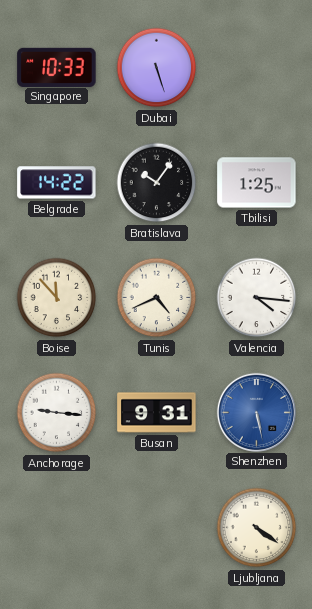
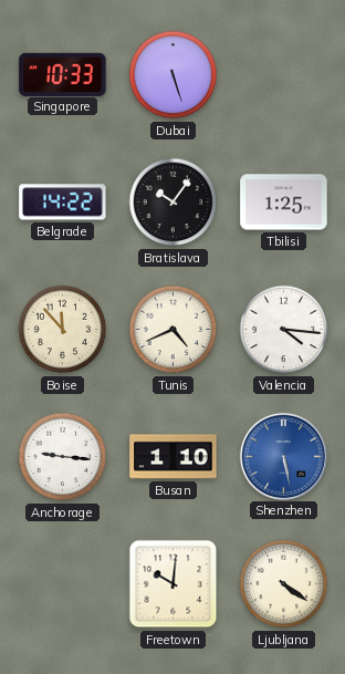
Busan: 9:31 -> 1:10
Freetown: none -> 10:01
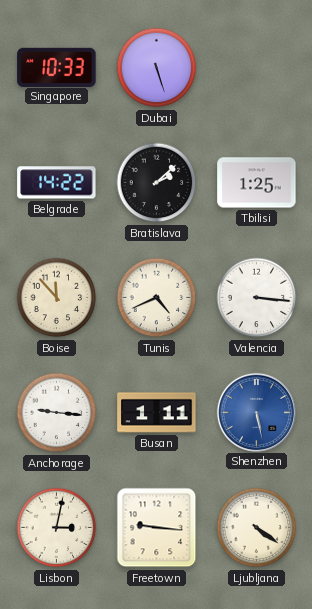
Bratislava: 10:06 -> 2:08
Valencia: 4:16 -> 3:16
Busan: 1:10 -> 1:11
Lisbon: none -> 3:02
Freetown: 10:01 -> 9:16
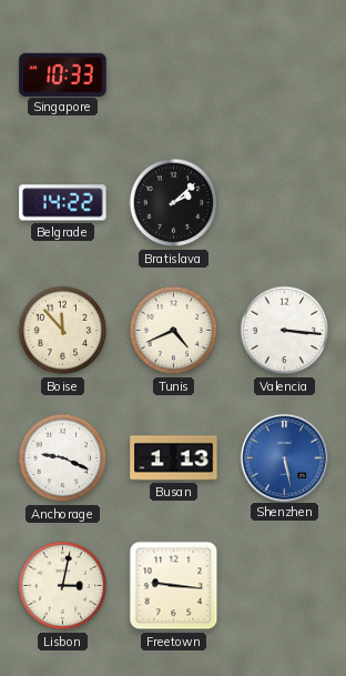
Dubai: 5:27 -> none
Tbilisi: 1:25 -> none
Anchorage: 9:16 -> 9:19
Busan: 1:11 -> 1:13
Ljubljana: 4:21 -> none
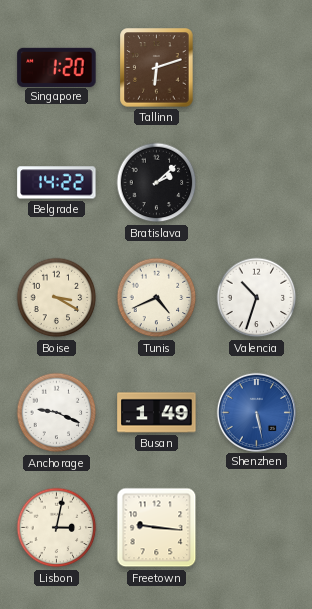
Singapore: 10:33 -> 1:20
Tallinn: none -> 6:12
Boise: 11:53 -> 3:20
Valencia: 3:16 -> 10:33
Busan: 1:13 -> 1:49
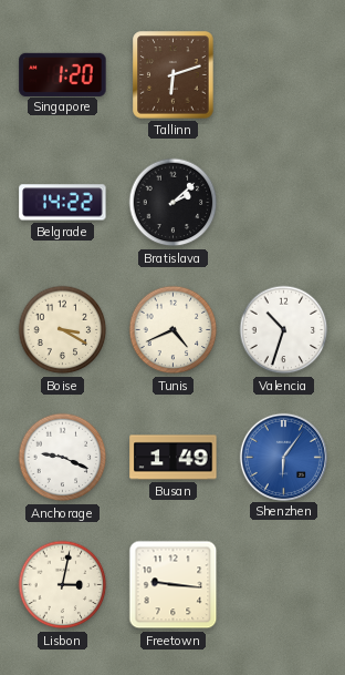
Shenzhen: 5:28 -> 6:06
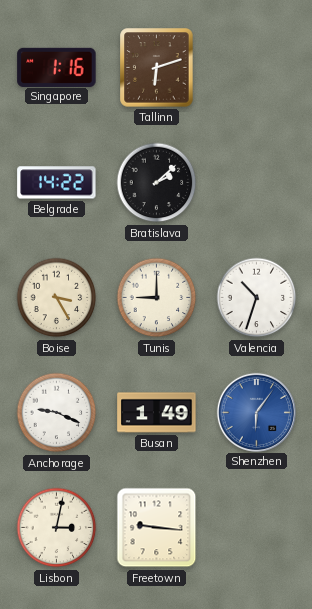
Singapore: 1:20 -> 1:16
Boise: 3:20 -> 3:25
Tunis: 4:41 -> 9:00
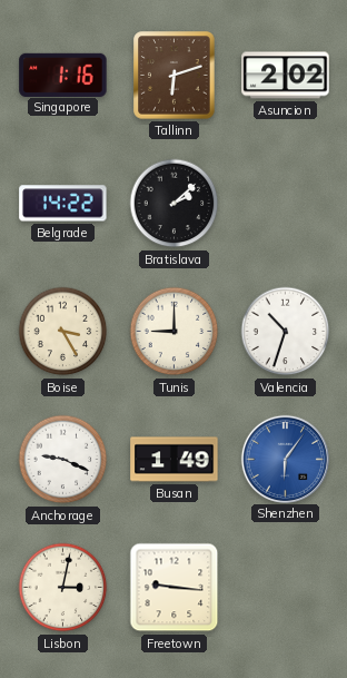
Asuncion: none -> 2:02
